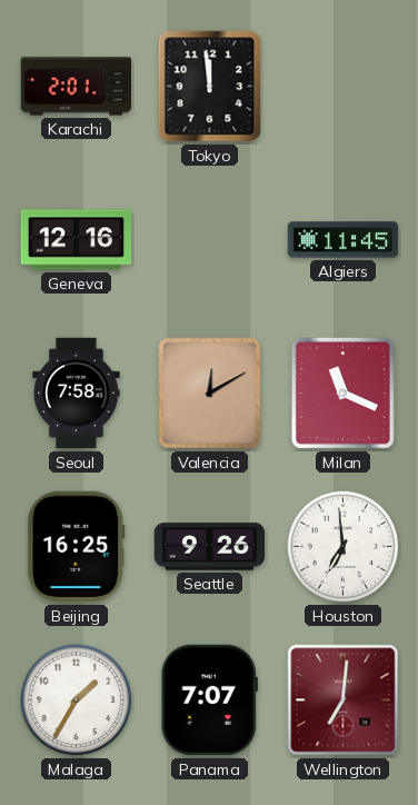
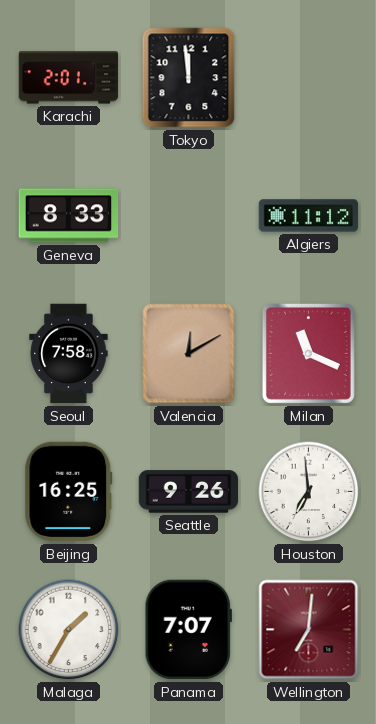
Geneva: 12:16 -> 8:33
Algiers: 11:45 -> 11:12
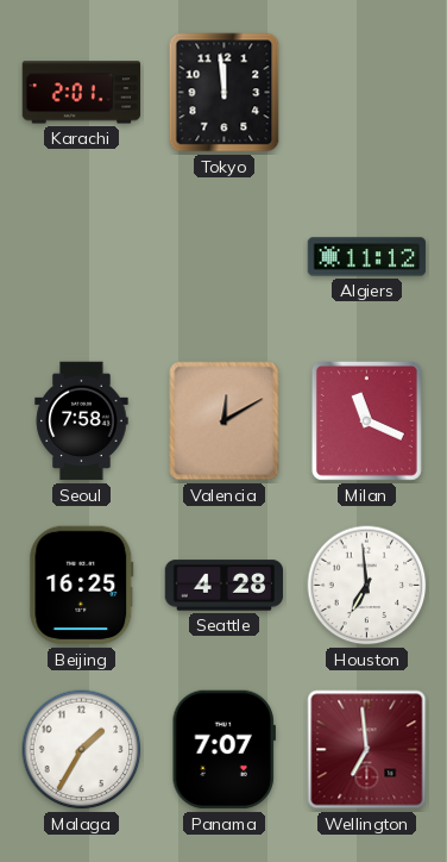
Geneva: 8:33 -> none
Seattle: 9:26 -> 4:28
Wellington: 7:01 -> 6:59
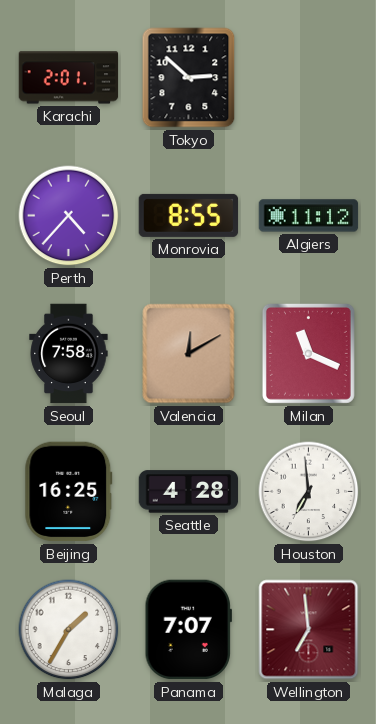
Tokyo: 11:59 -> 2:52
Perth: none -> 4:37
Monrovia: none -> 8:55
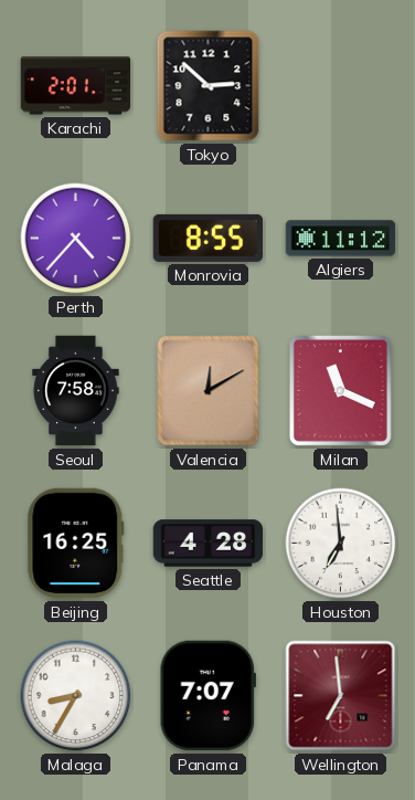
Malaga: 1:35 -> 8:35
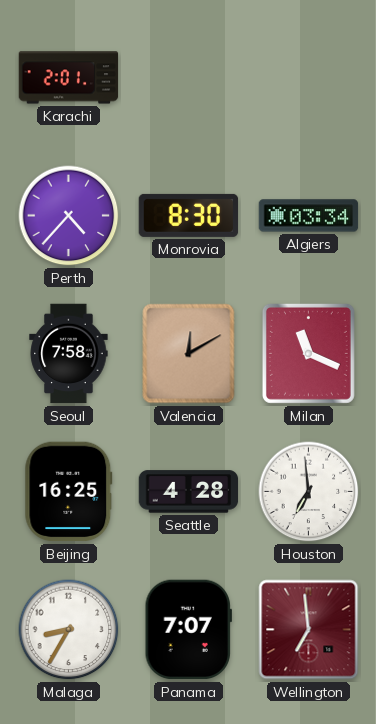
Tokyo: 2:52 -> none
Monrovia: 8:55 -> 8:30
Algiers: 11:12 -> 03:34
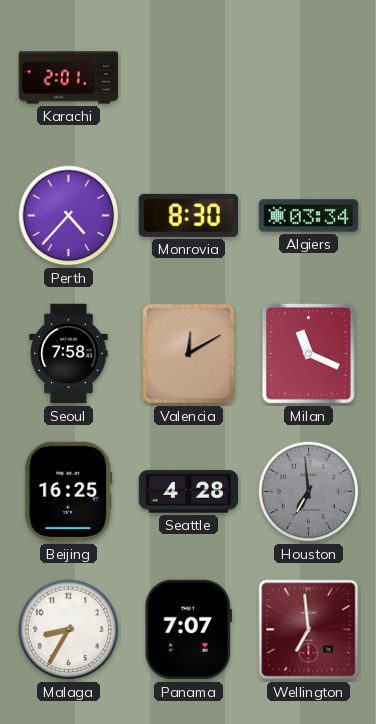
Houston dial: white -> grey
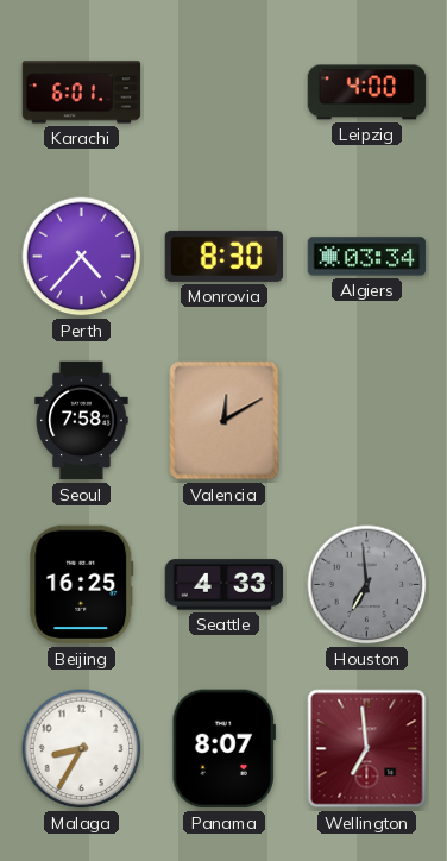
Karachi: 2:01 -> 6:01
Leipzig: none -> 4:00
Milan: 11:19 -> none
Seattle: 4:28 -> 4:33
Panama: 7:07 -> 8:07
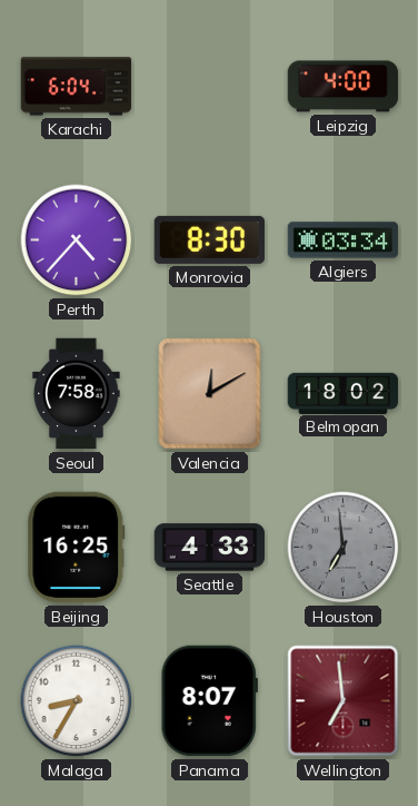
Karachi: 6:01 -> 6:04
Belmopan: none -> 18:02
